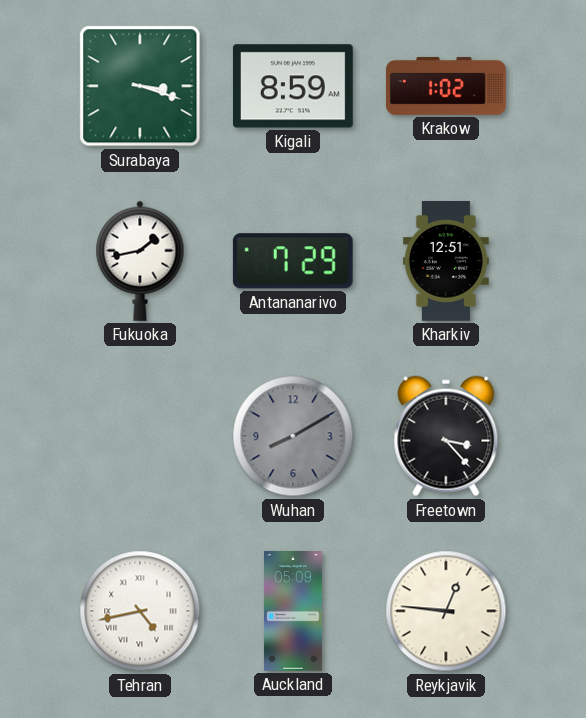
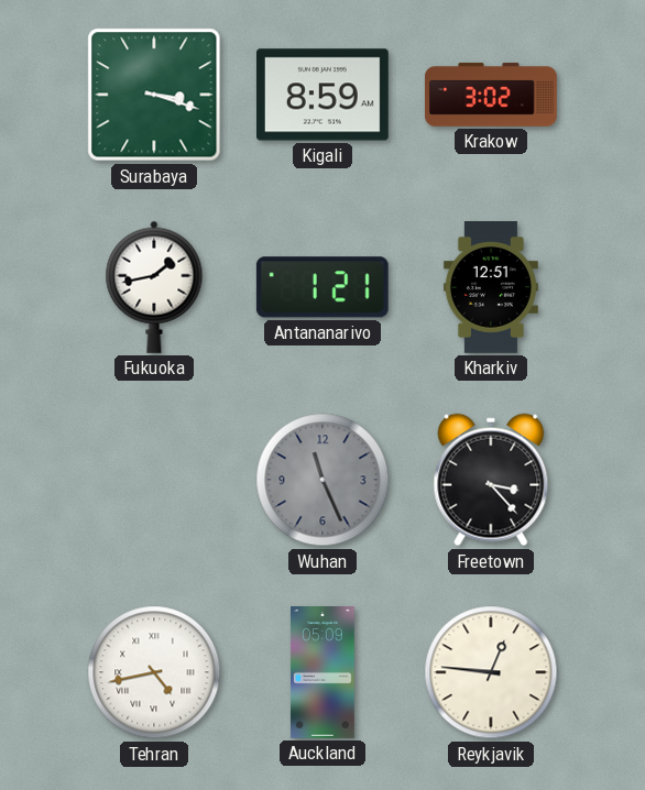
Krakow: 1:02 -> 3:02
Antananarivo: 7:29 -> 1:21
Wuhan: 8:10 -> 11:26
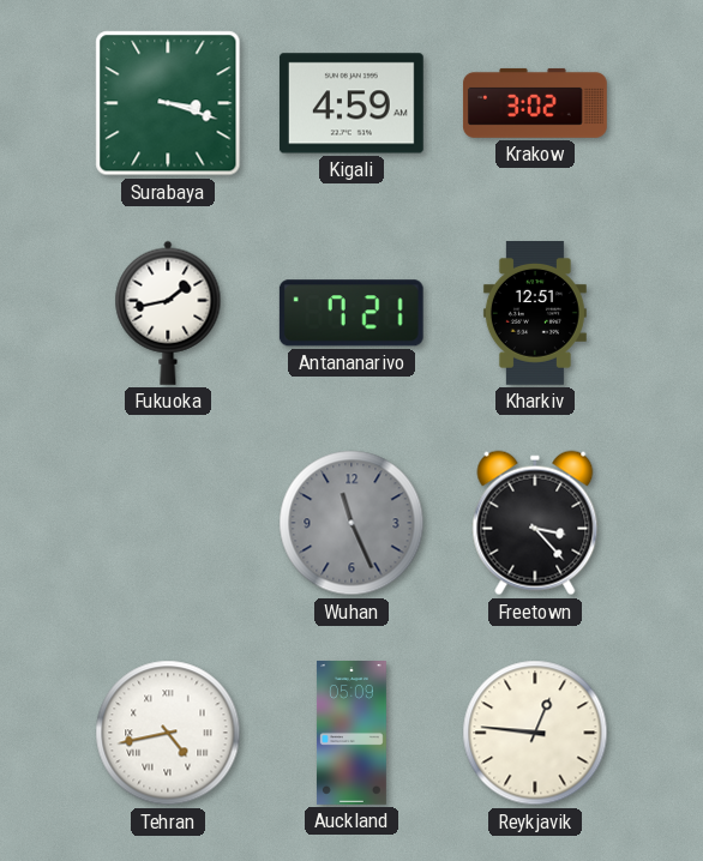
Kigali: 8:59 -> 4:59
Antananarivo: 1:21 -> 7:21
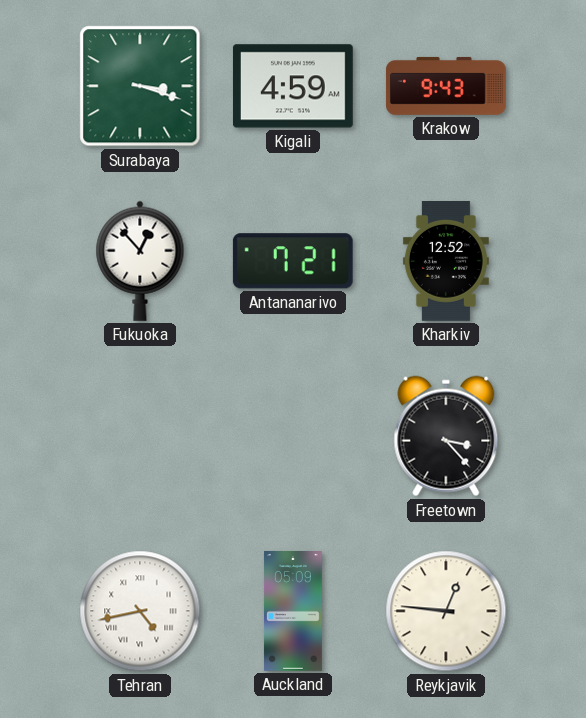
Krakow: 3:02 -> 9:43
Fukuoka: 1:43 -> 12:53
Kharkiv: 12:51 -> 12:52
Wuhan: 11:26 -> none
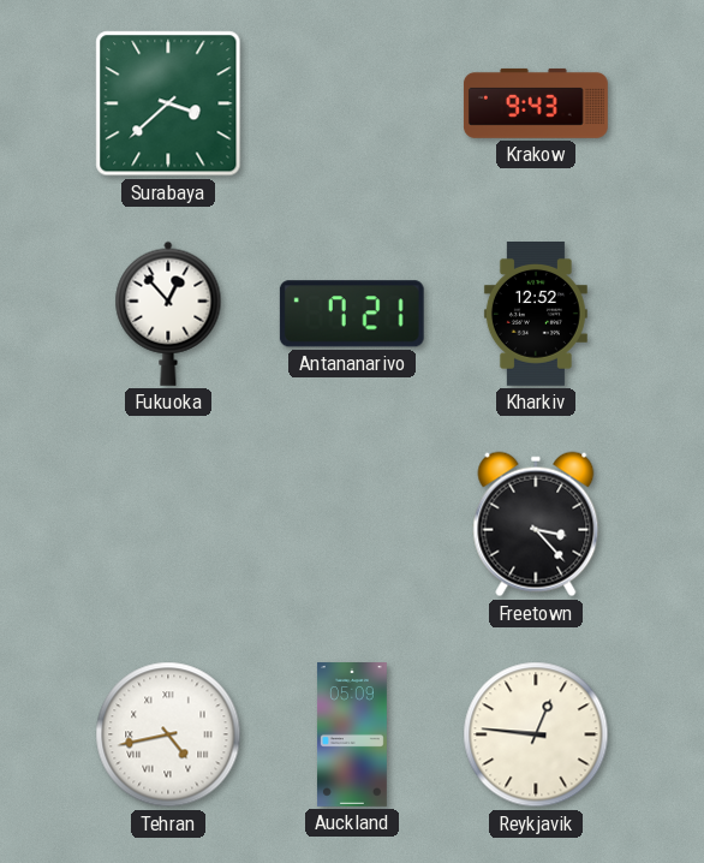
Surabaya: 3:18 -> 3:38
Kigali: 4:59 -> none
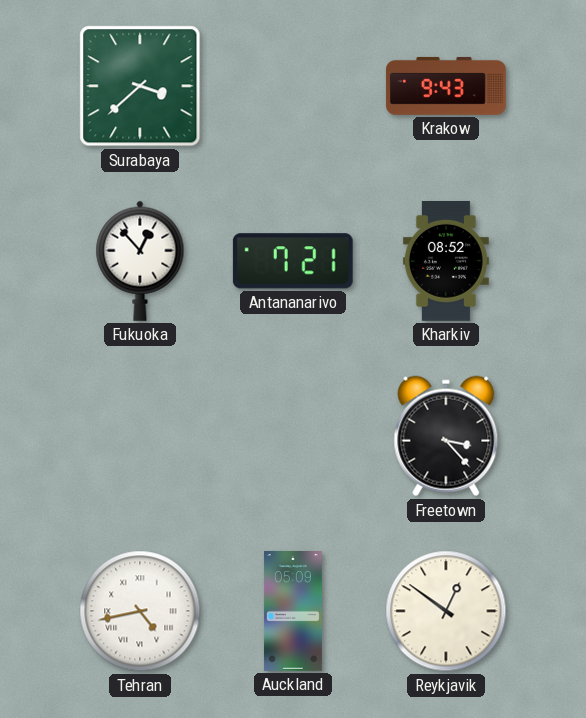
Kharkiv: 12:52 -> 08:52
Reykjavik: 12:46 -> 12:51
